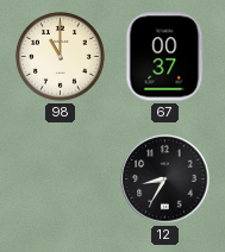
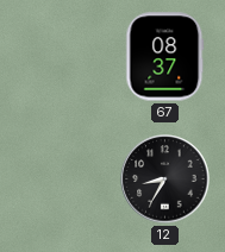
98: 11:00 -> none
67: 00:37 -> 08:37
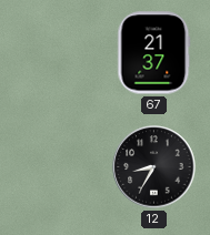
67: 08:37 -> 21:37
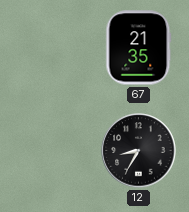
67: 21:37 -> 21:35
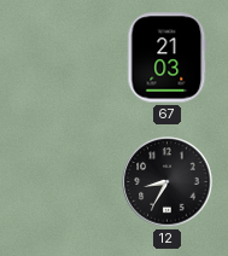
67: 21:35 -> 21:03
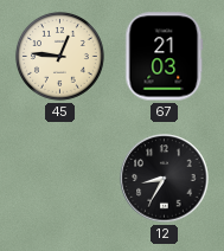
45: none -> 12:46
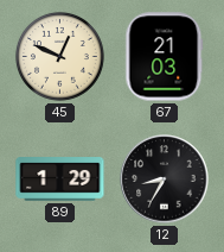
45: 12:46 -> 12:49
89: none -> 1:29
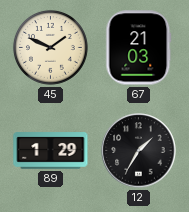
45: 12:49 -> 1:49
12: 8:35 -> 1:35
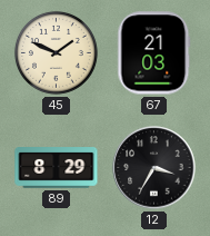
89: 1:29 -> 8:29
12: 1:35 -> 3:35
